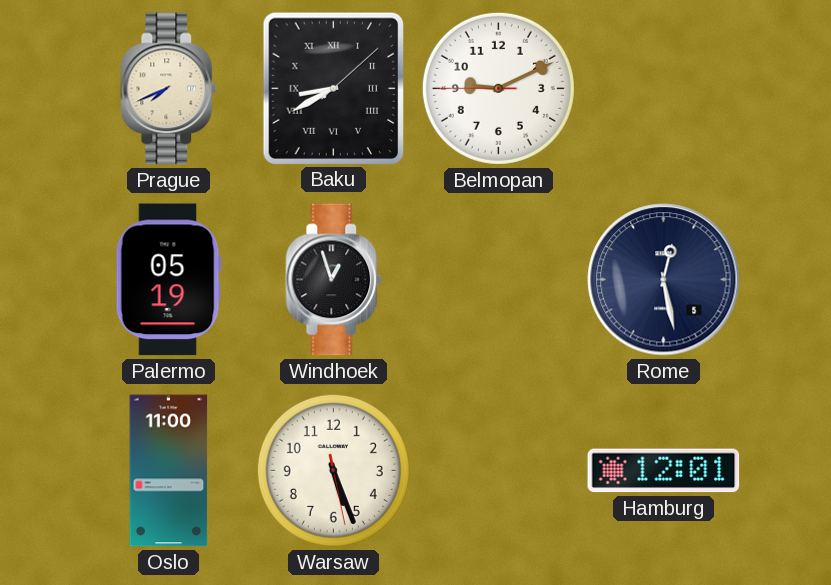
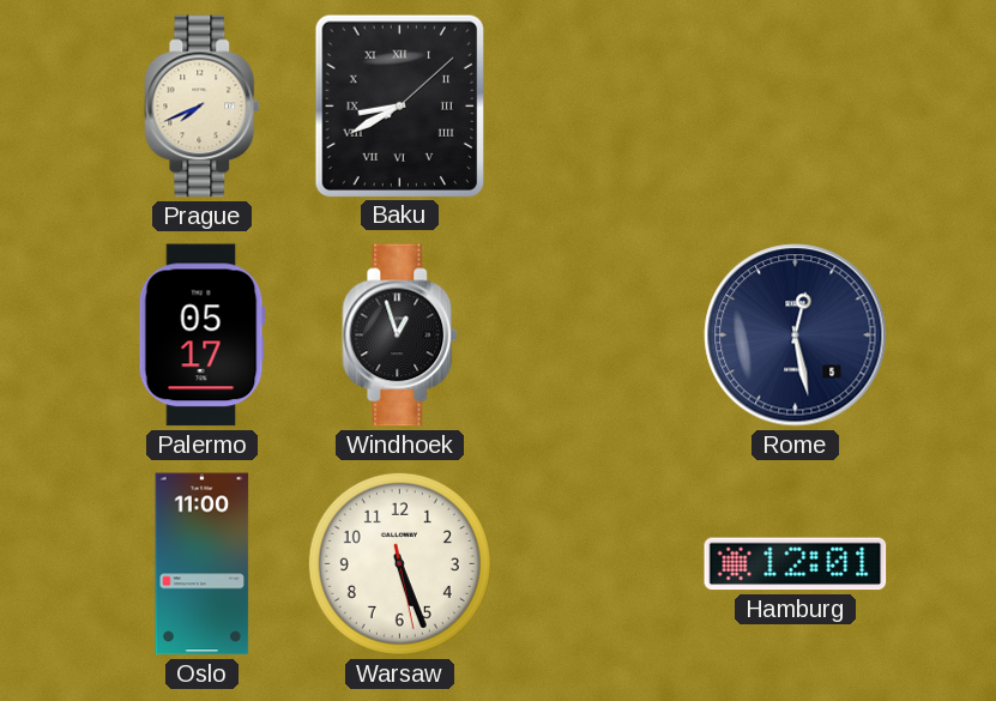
Belmopan: 9:10 -> none
Palermo: 05:19 -> 05:17
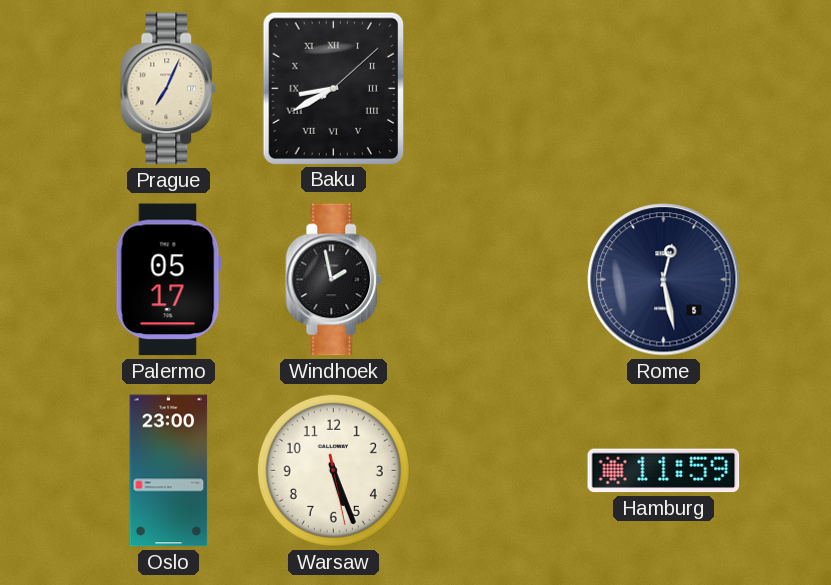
Prague: 7:41 -> 7:04
Windhoek: 12:57 -> 1:58
Oslo: 11:00 -> 23:00
Hamburg: 12:01 -> 11:59
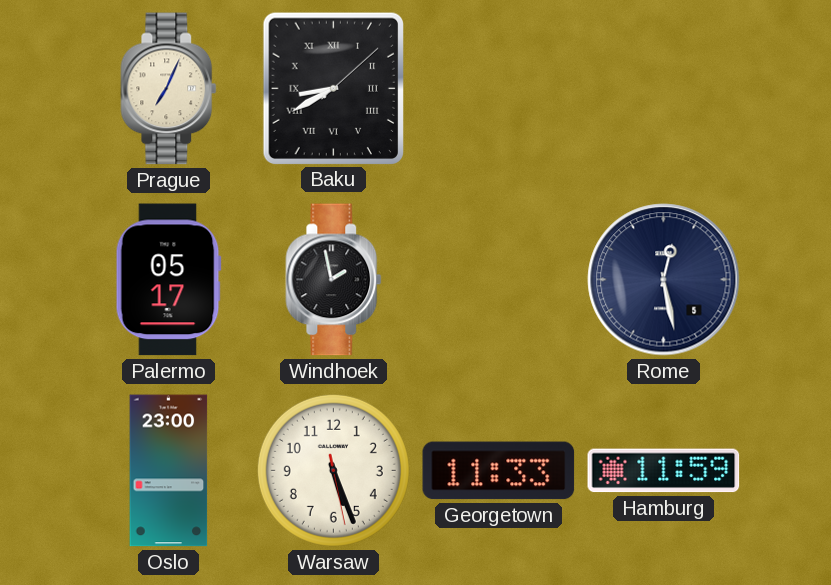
Georgetown: none -> 11:33
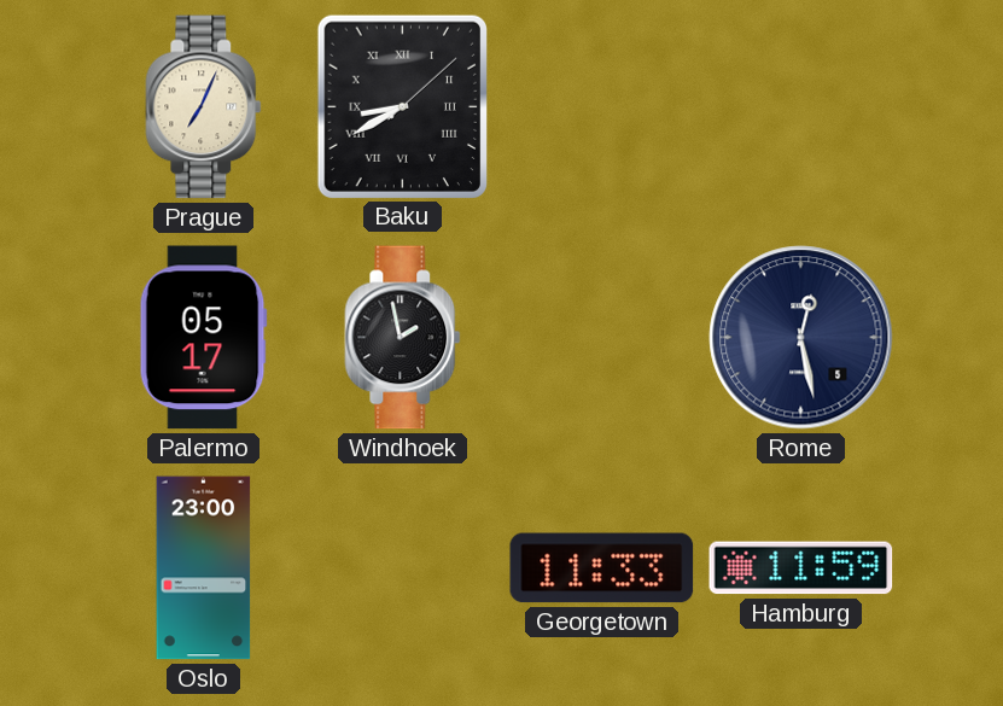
Warsaw: 5:26 -> none
